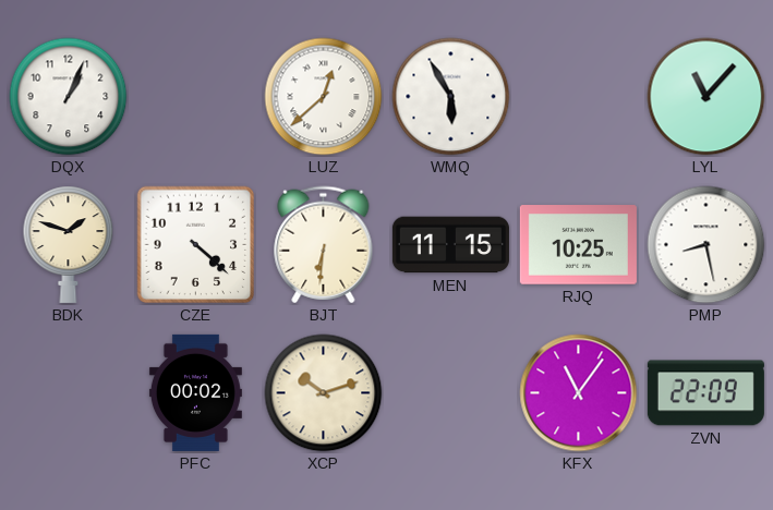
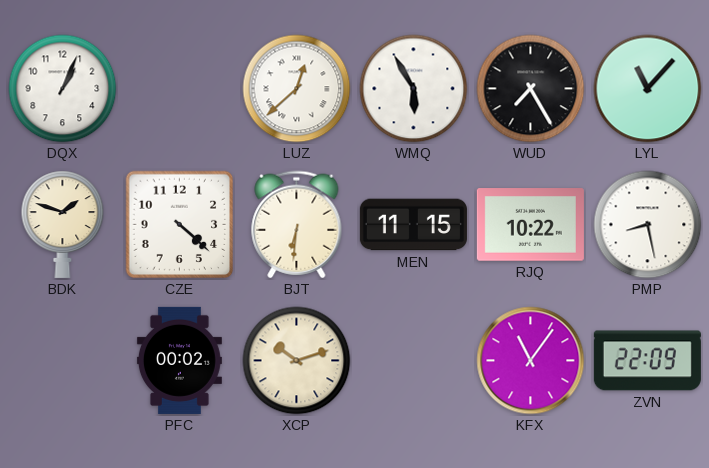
WUD: none -> 7:25
RJQ: 10:25 -> 10:22
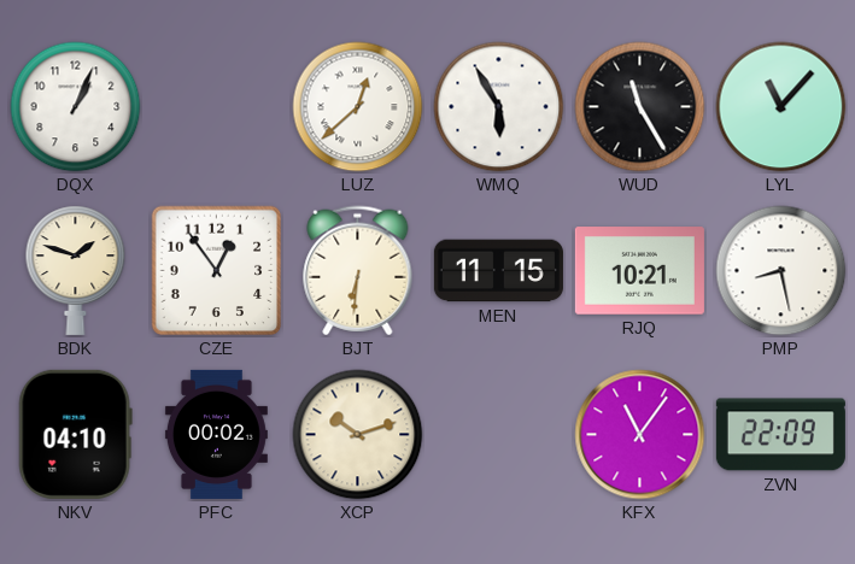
WUD: 7:25 -> 11:25
CZE: 4:22 -> 12:54
RJQ: 10:22 -> 10:21
NKV: none -> 04:10
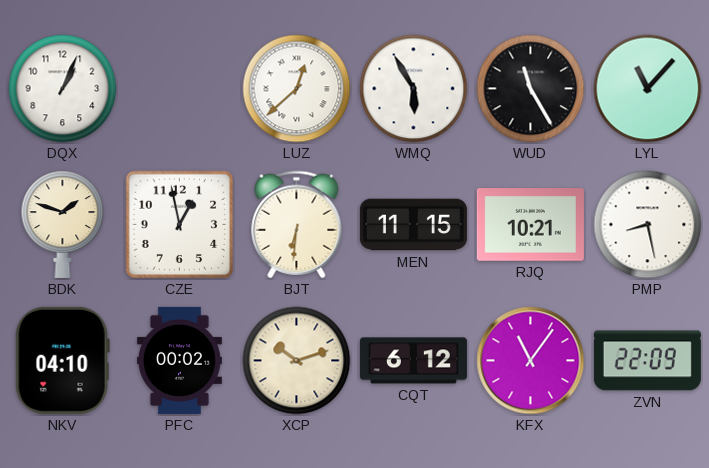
CZE: 12:54 -> 12:58
CQT: none -> 6:12
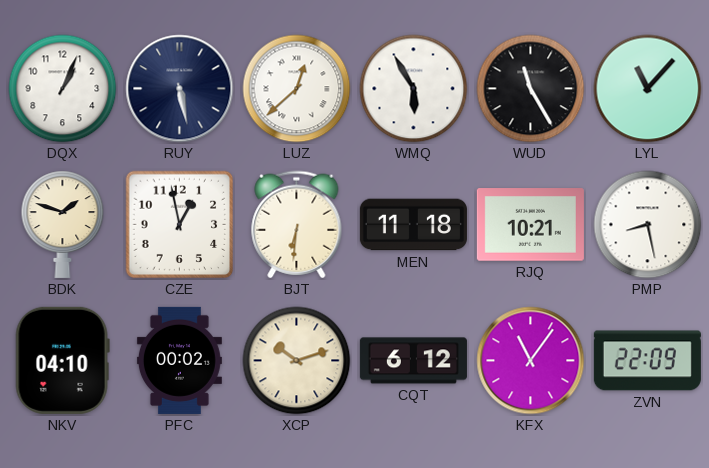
RUY: none -> 5:28
MEN: 11:15 -> 11:18
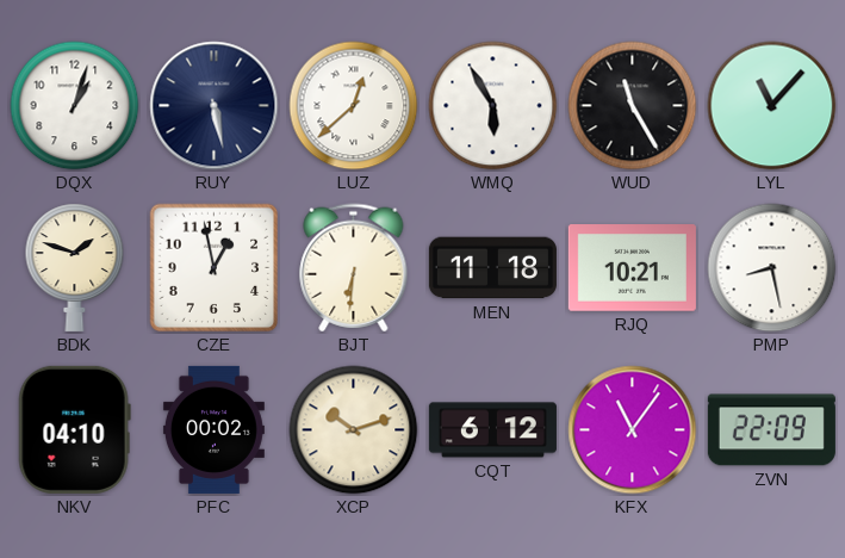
DQX: 1:04 -> 1:03
